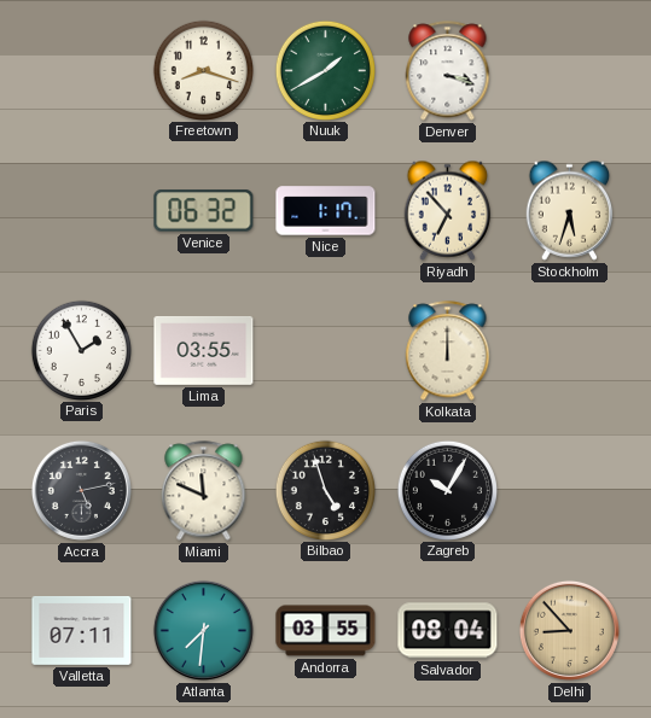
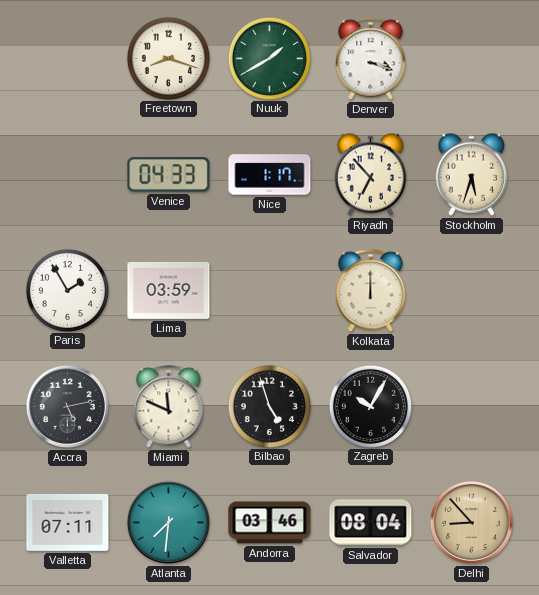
Venice: 06:32 -> 04:33
Lima: 03:55 -> 03:59
Andorra: 03:55 -> 03:46
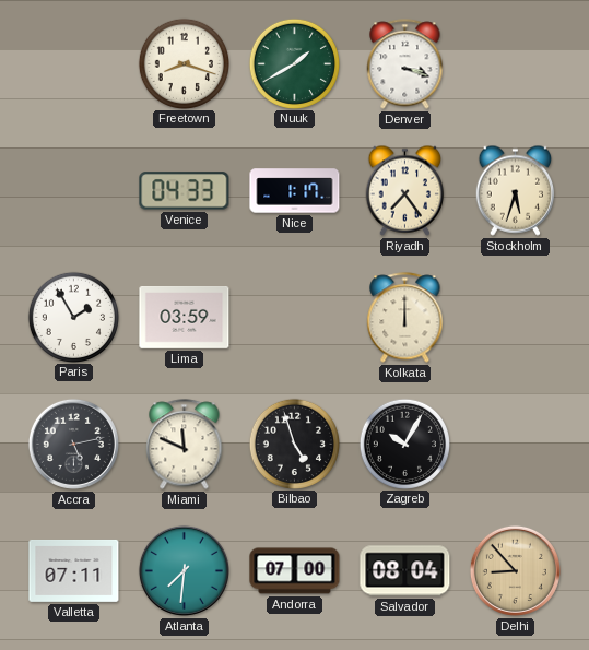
Riyadh: 6:53 -> 7:24
Andorra: 03:46 -> 07:00
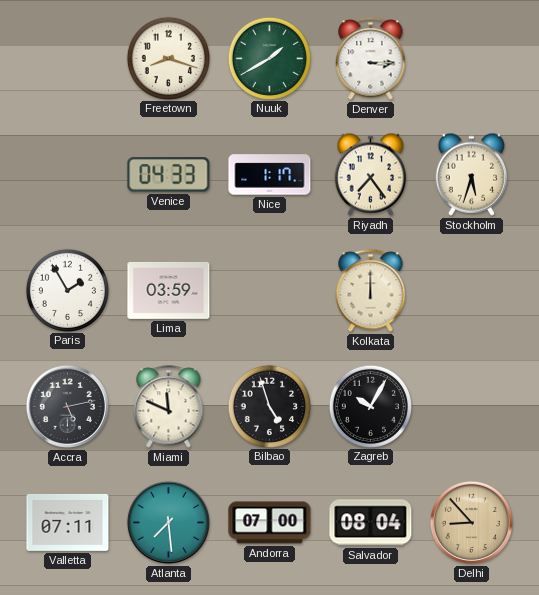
Denver: 3:18 -> 3:15
Atlanta: 7:31 -> 7:29
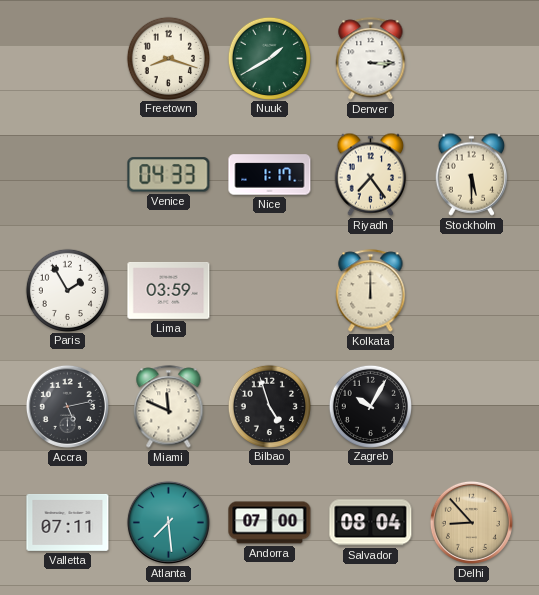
Stockholm: 5:33 -> 5:30
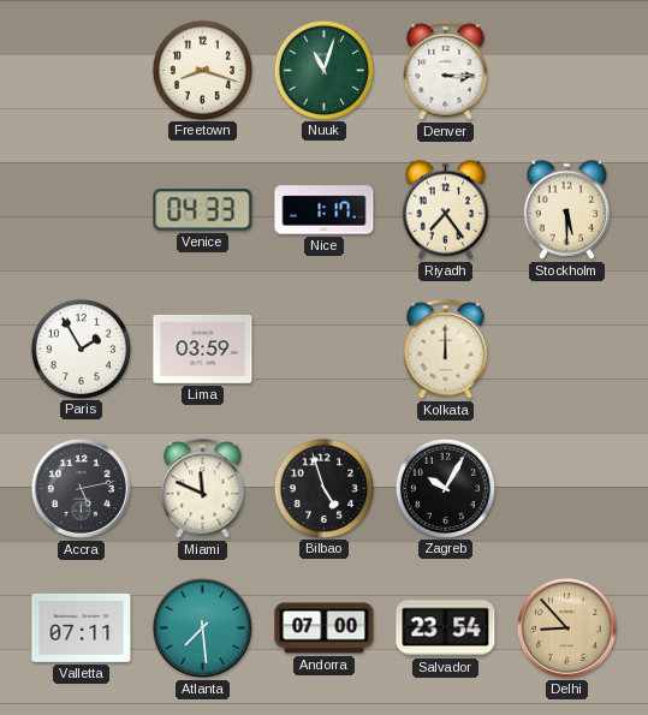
Nuuk: 1:40 -> 11:03
Salvador: 08:04 -> 23:54
